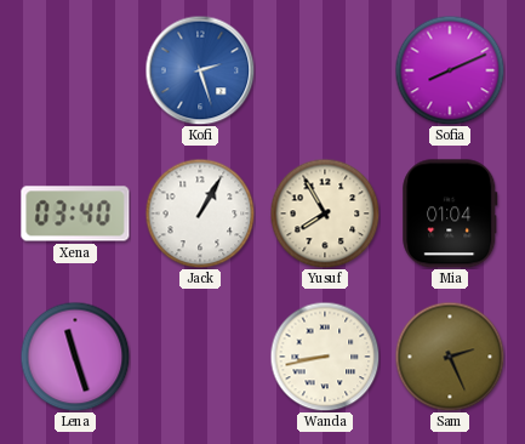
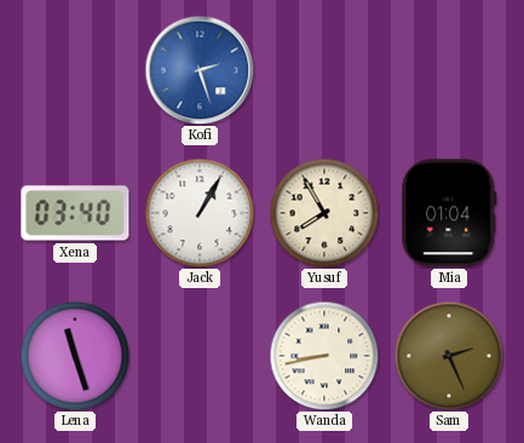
Sofia: 8:11 -> none
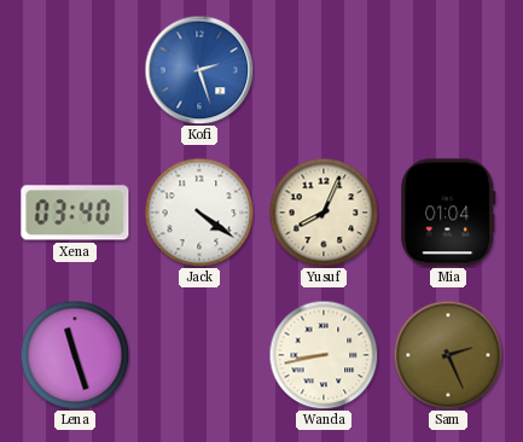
Jack: 1:05 -> 4:21
Yusuf: 7:55 -> 8:04
